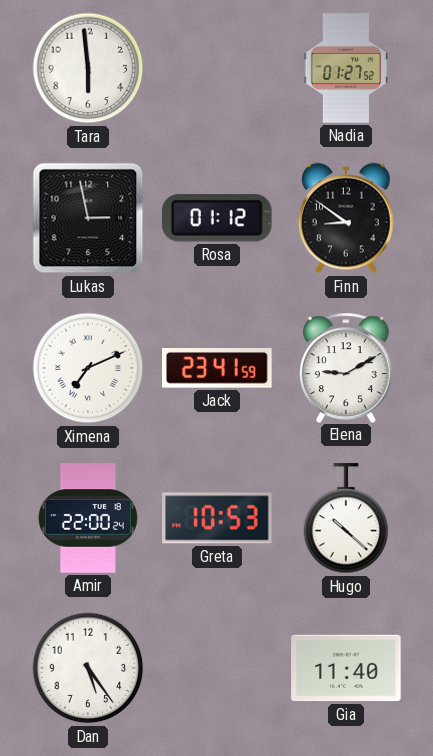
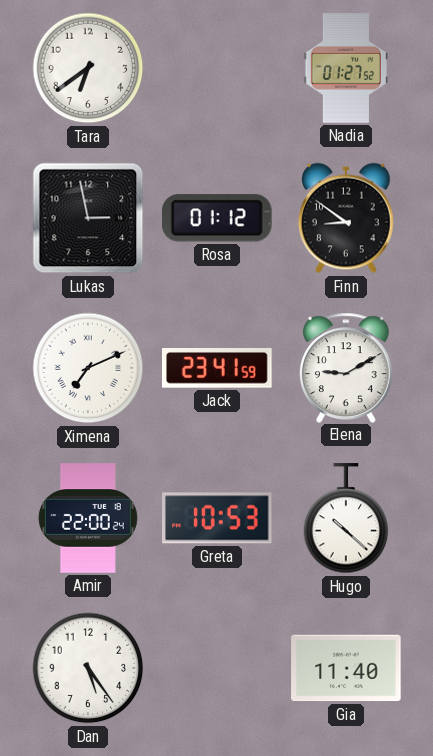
Tara: 5:59 -> 6:39
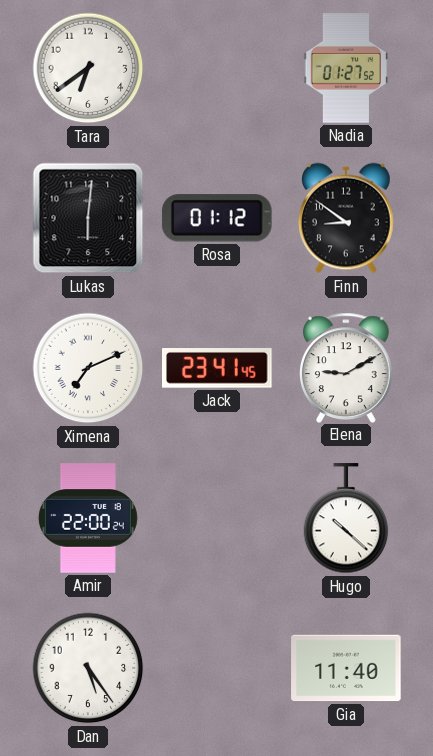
Lukas: 2:58 -> 6:01
Jack: 23:41:59 -> 23:41:45
Greta: 10:53 -> none
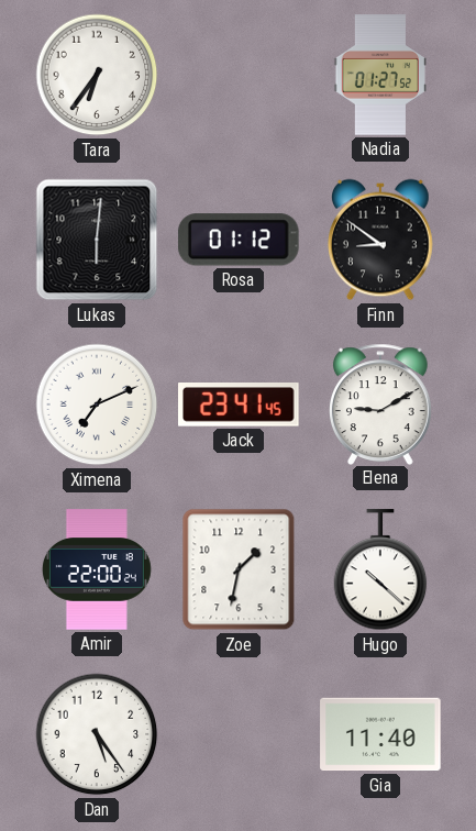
Tara: 6:39 -> 6:36
Zoe: none -> 1:32
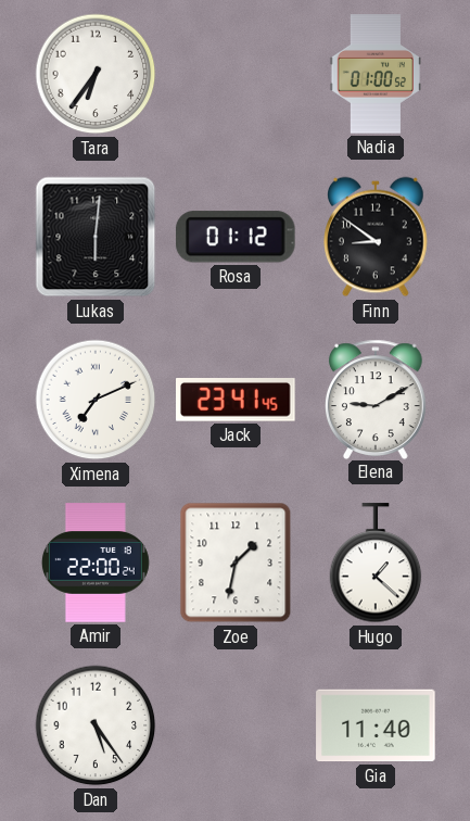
Nadia: 01:27 -> 01:00
Hugo: 10:22 -> 1:22
